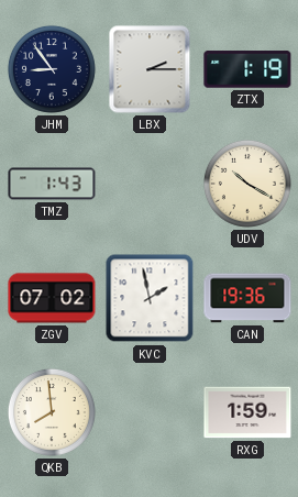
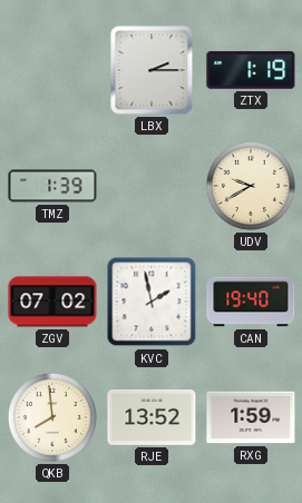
JHM: 8:54 -> none
TMZ: 1:43 -> 1:39
UDV: 10:20 -> 9:40
CAN: 19:36 -> 19:40
RJE: none -> 13:52
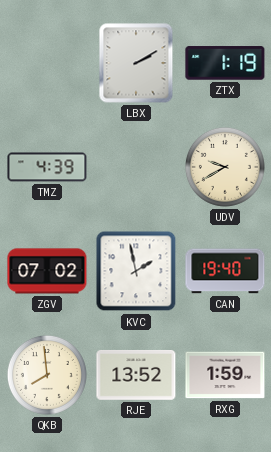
LBX: 2:15 -> 2:10
TMZ: 1:39 -> 4:39
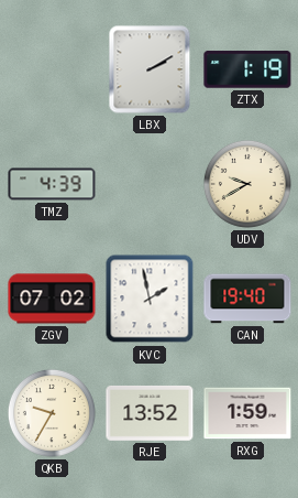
QKB: 7:59 -> 9:35
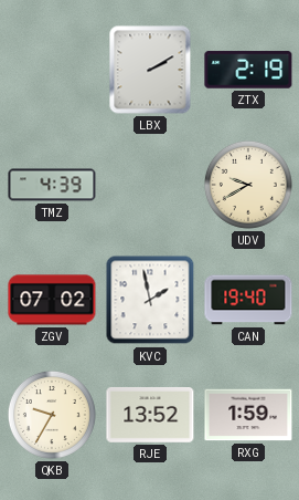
ZTX: 1:19 -> 2:19
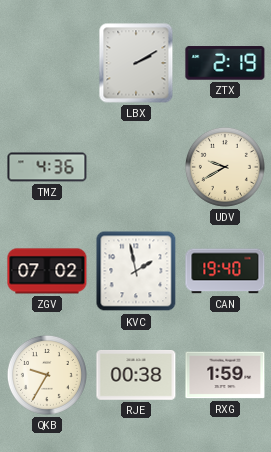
TMZ: 4:39 -> 4:36
RJE: 13:52 -> 00:38
